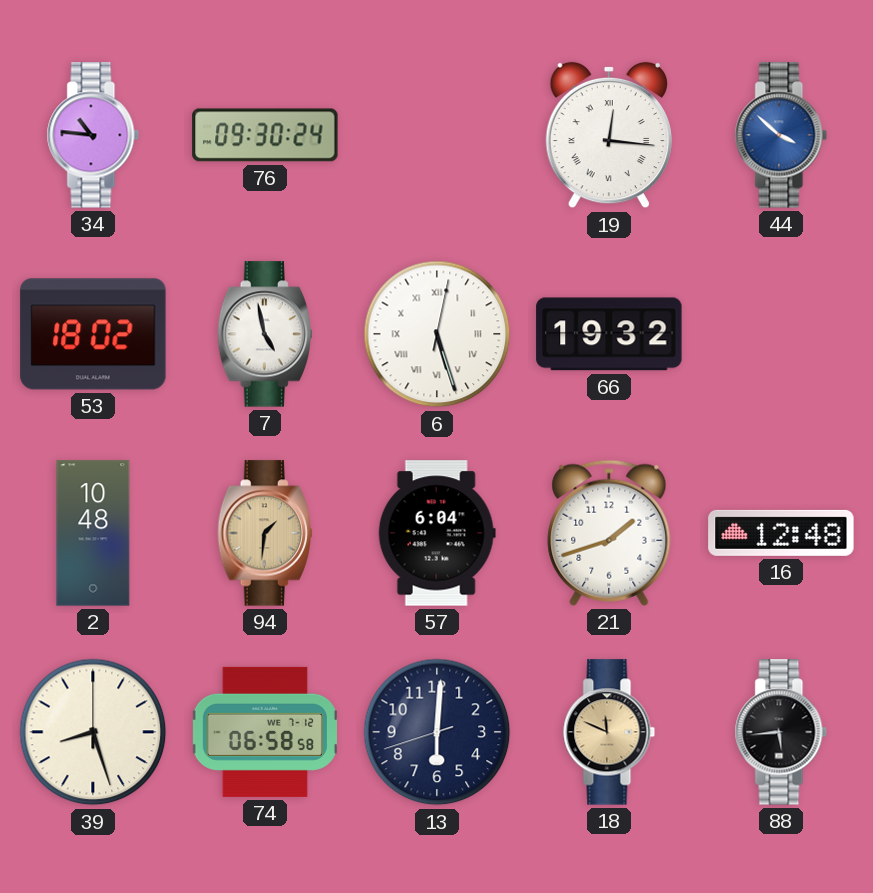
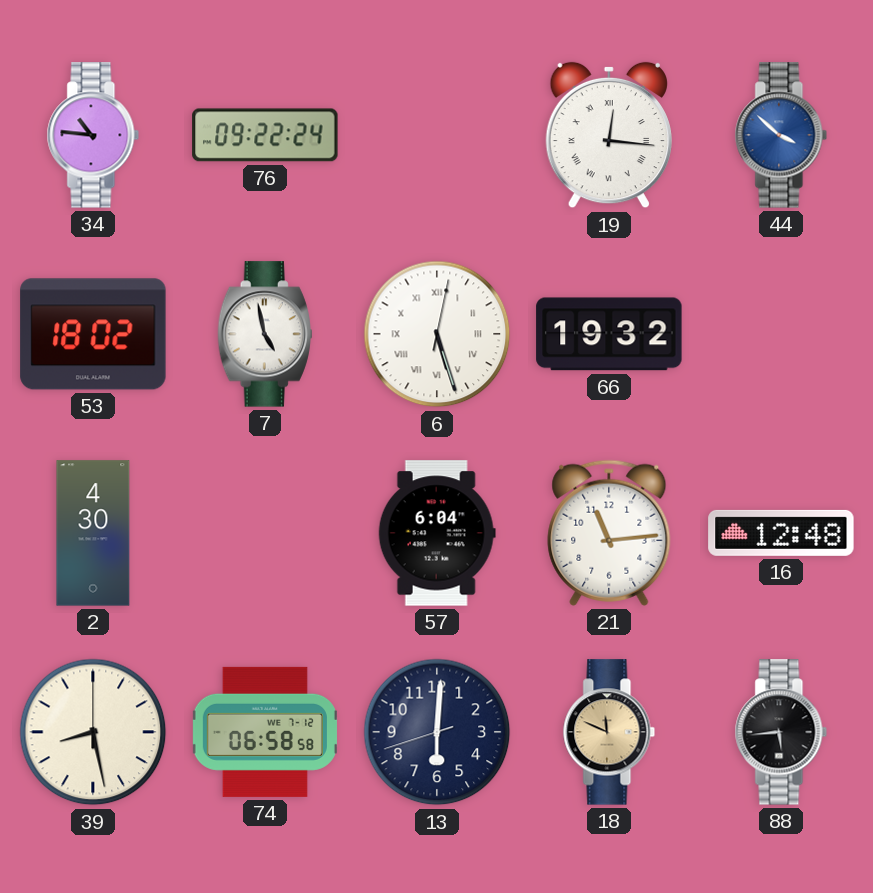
76: 09:30 -> 09:22
2: 10:48 -> 4:30
94: 1:31 -> none
21: 1:42 -> 11:14
39: 8:27 -> 8:28
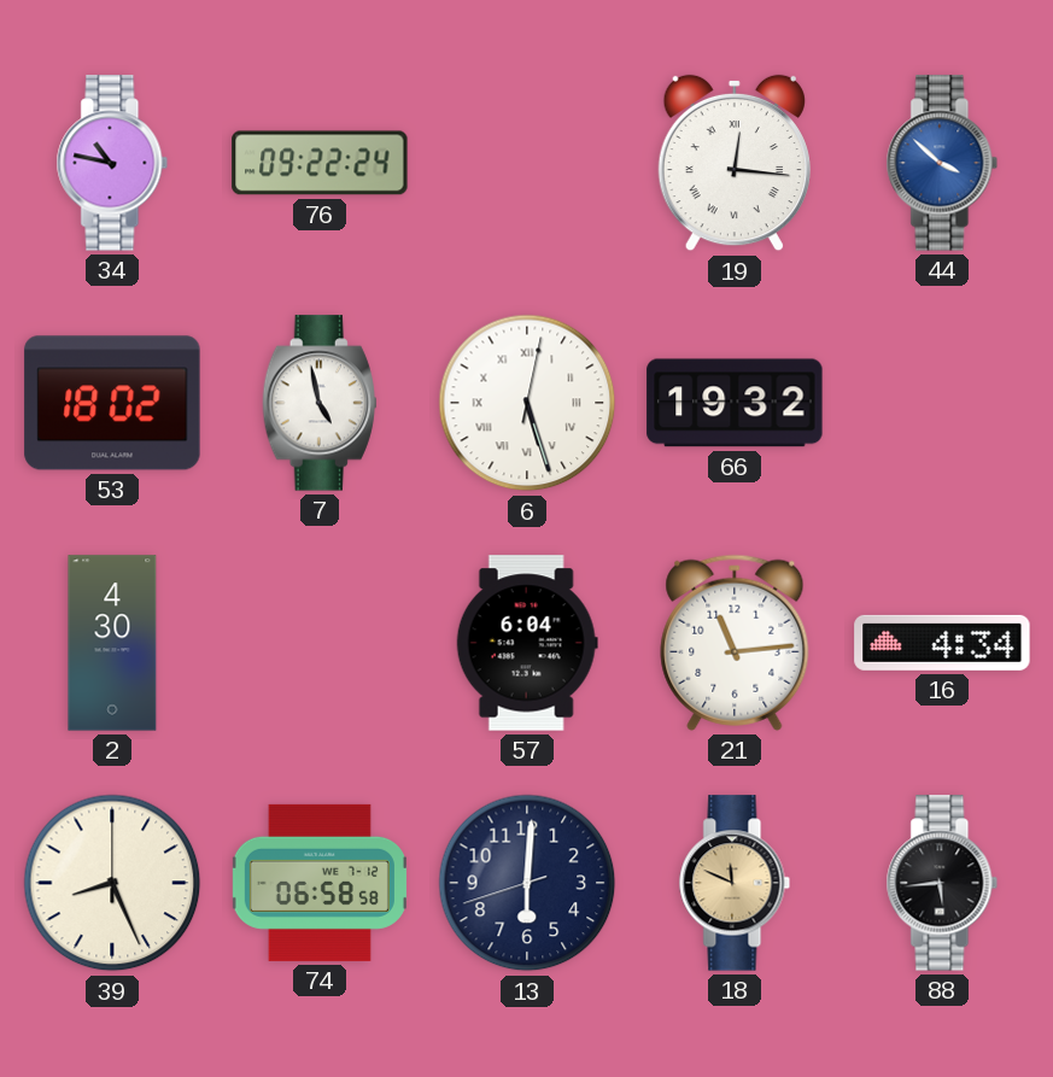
34: 10:46 -> 10:47
16: 12:48 -> 4:34
39: 8:28 -> 8:26
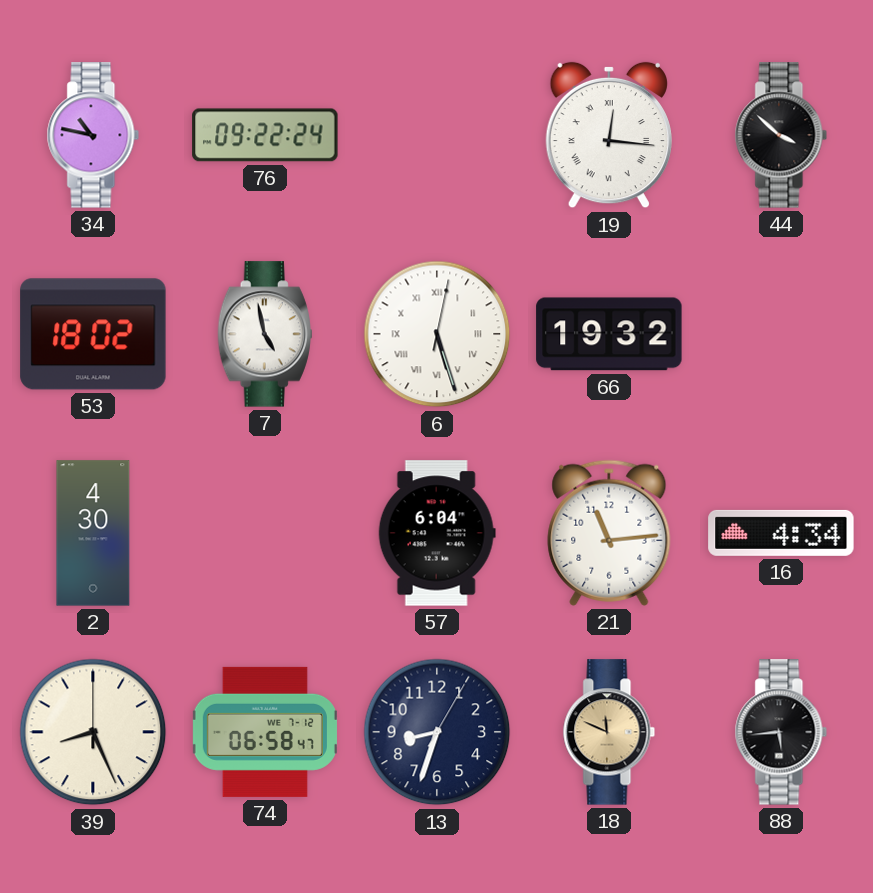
44 dial: blue -> black
74: 06:58:58 -> 06:58:47
13: 6:00 -> 8:33
